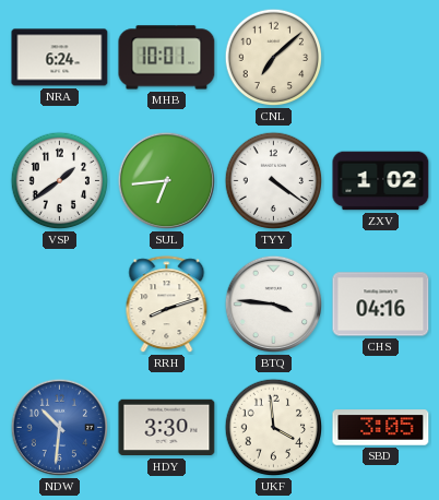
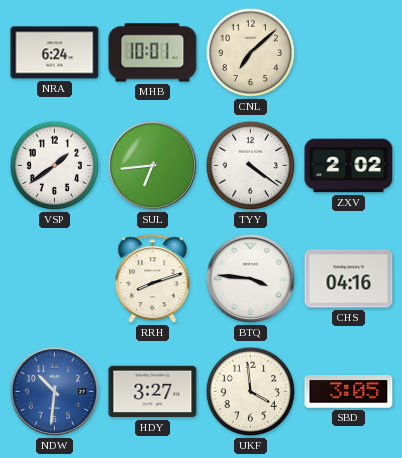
ZXV: 1:02 -> 2:02
HDY: 3:30 -> 3:27
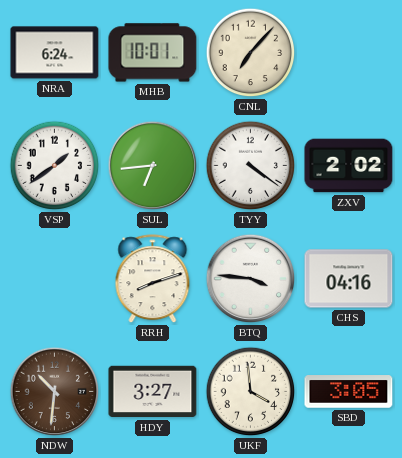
CNL: 7:08 -> 7:07
NDW dial: blue -> brown
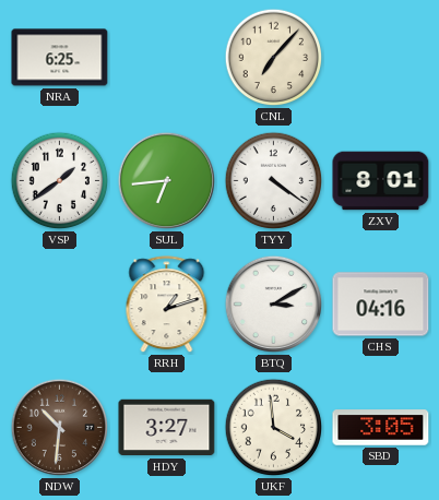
NRA: 6:24 -> 6:25
MHB: 10:01 -> none
ZXV: 2:02 -> 8:01
RRH: 8:12 -> 1:12
BTQ: 3:46 -> 3:10
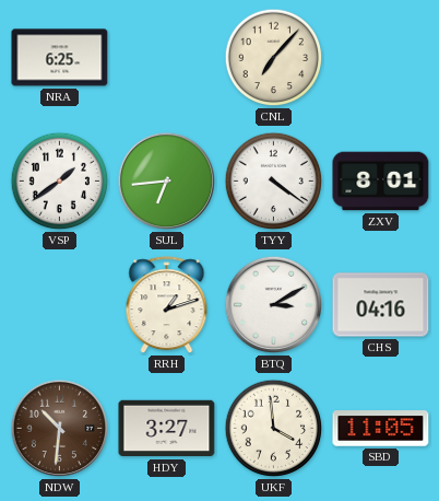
SBD: 3:05 -> 11:05
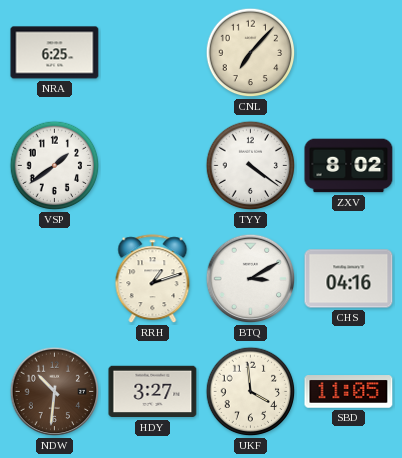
SUL: 6:44 -> none
ZXV: 8:01 -> 8:02
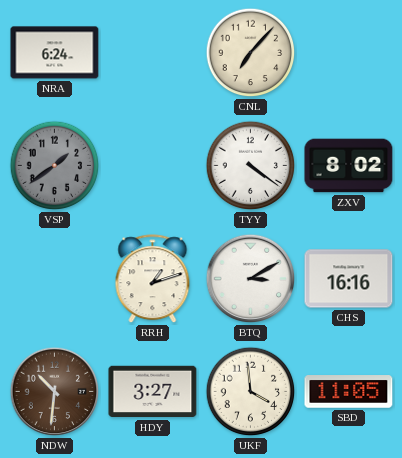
NRA: 6:25 -> 6:24
VSP dial: white -> grey
CHS: 04:16 -> 16:16
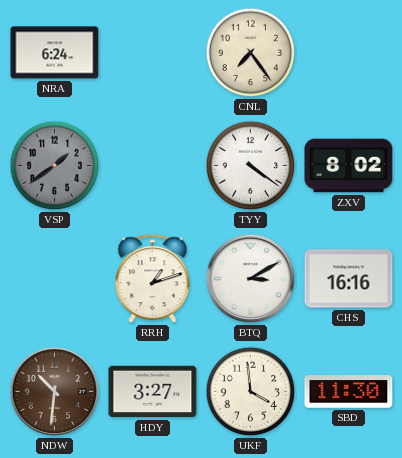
CNL: 7:07 -> 7:24
SBD: 11:05 -> 11:30
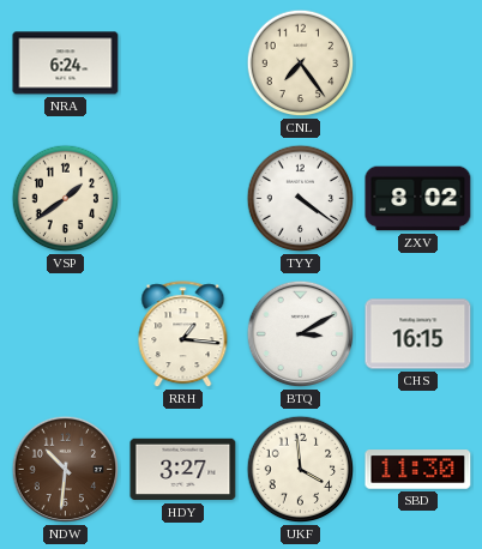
VSP dial: grey -> cream
RRH: 1:12 -> 1:16
CHS: 16:16 -> 16:15
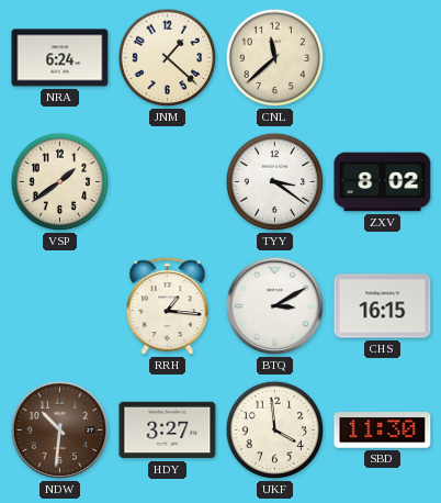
JNM: none -> 1:22
CNL: 7:24 -> 11:38
TYY: 4:21 -> 3:21
